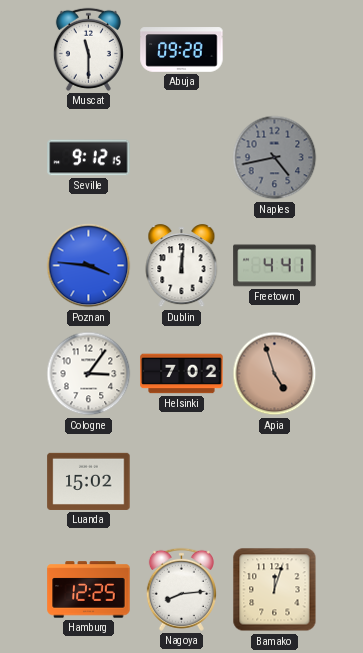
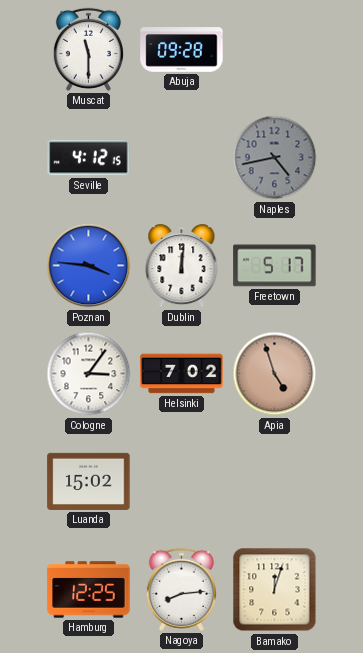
Seville: 9:12 -> 4:12
Freetown: 4:41 -> 5:17
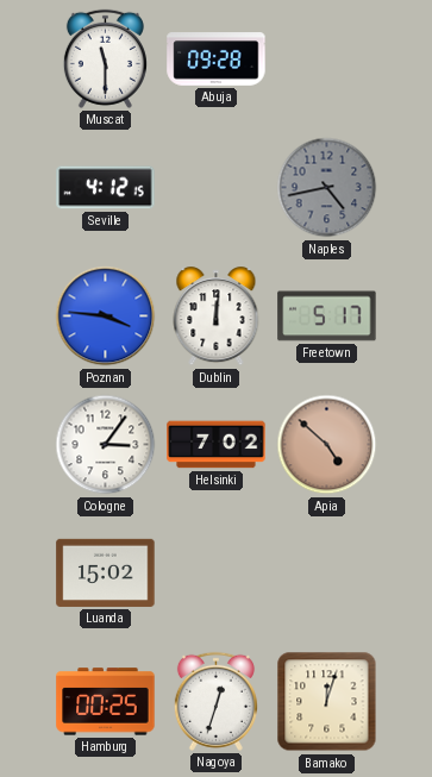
Apia: 4:57 -> 4:52
Hamburg: 12:25 -> 00:25
Nagoya: 8:14 -> 12:33
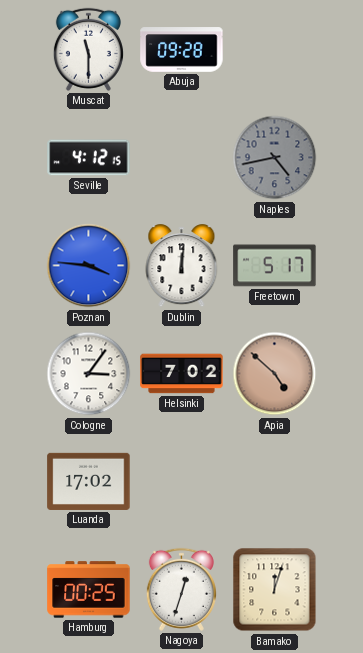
Luanda: 15:02 -> 17:02
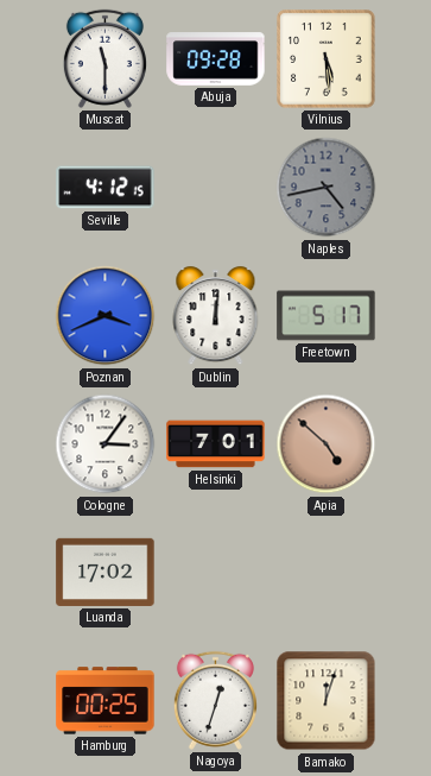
Vilnius: none -> 5:29
Poznan: 3:46 -> 3:41
Helsinki: 7:02 -> 7:01
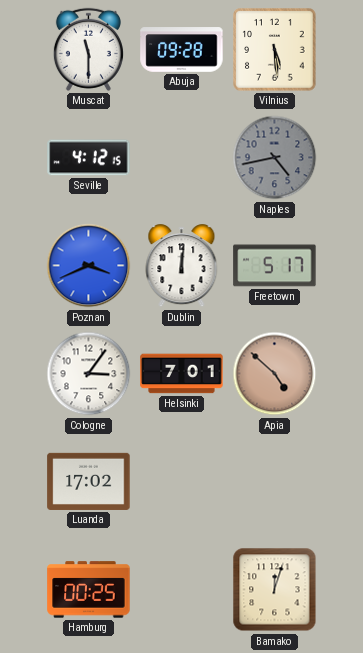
Nagoya: 12:33 -> none
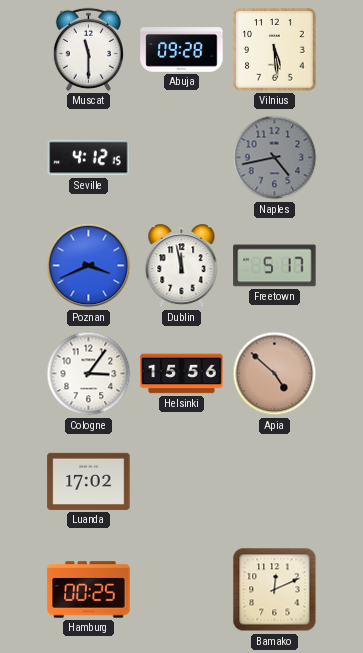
Dublin: 12:01 -> 11:58
Helsinki: 7:01 -> 15:56
Bamako: 12:03 -> 12:11
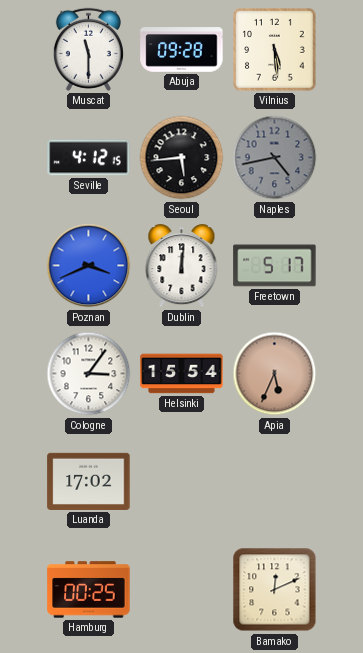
Seoul: none -> 5:44
Dublin: 11:58 -> 12:01
Helsinki: 15:56 -> 15:54
Apia: 4:52 -> 5:34
